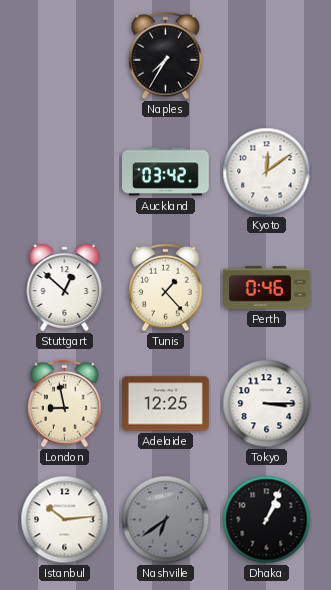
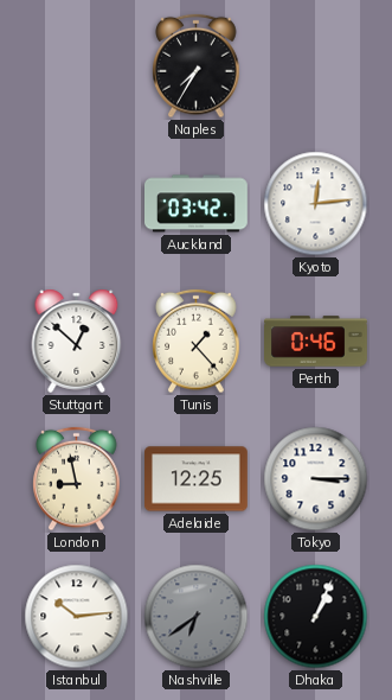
Kyoto: 12:09 -> 12:14
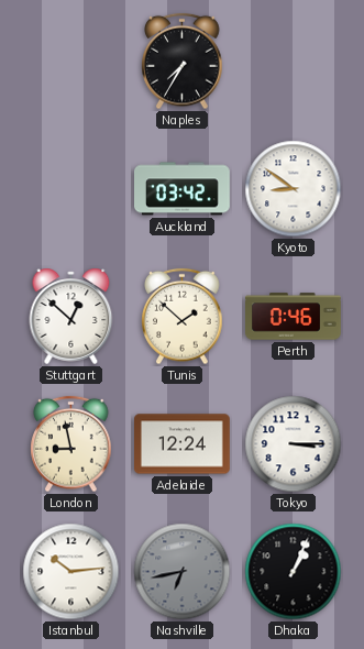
Kyoto: 12:14 -> 8:51
Tunis: 1:23 -> 1:52
Adelaide: 12:25 -> 12:24
Nashville: 6:39 -> 6:43
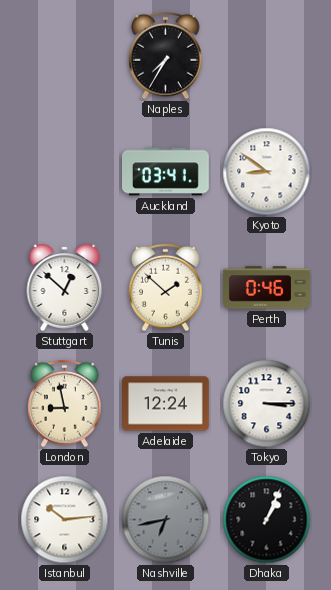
Auckland: 03:42 -> 03:41
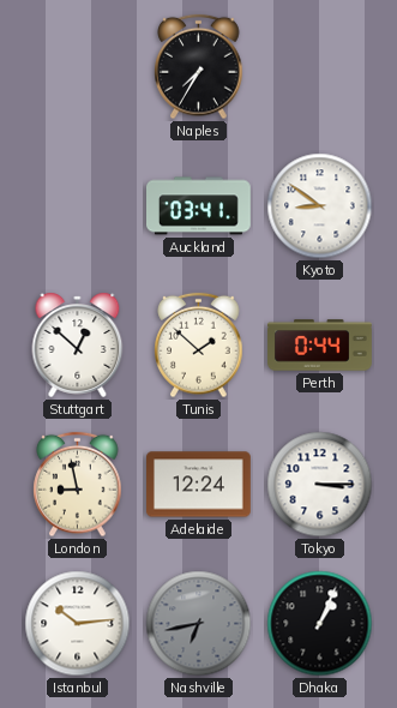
Perth: 0:46 -> 0:44
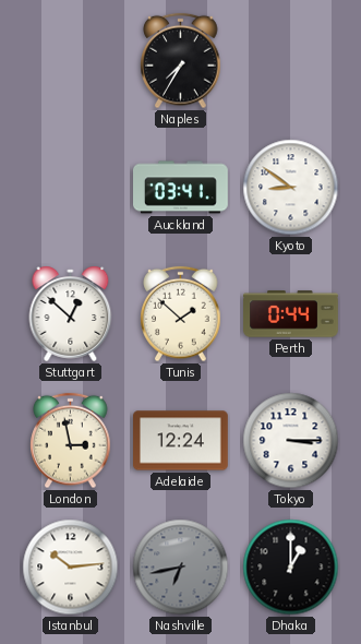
London: 8:58 -> 2:58
Dhaka: 1:04 -> 1:00
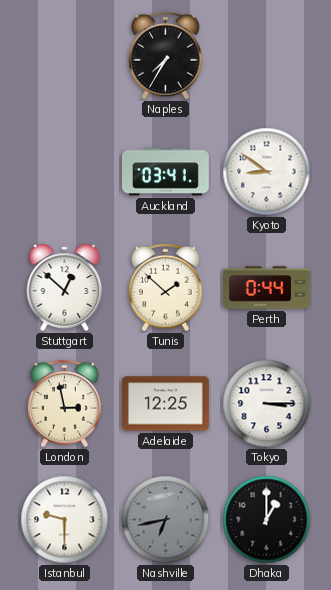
Adelaide: 12:24 -> 12:25
Istanbul: 10:14 -> 9:30
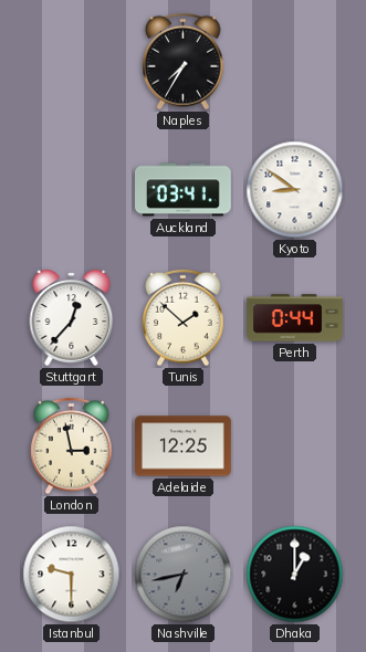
Stuttgart: 12:52 -> 12:37
Tokyo: 3:15 -> none
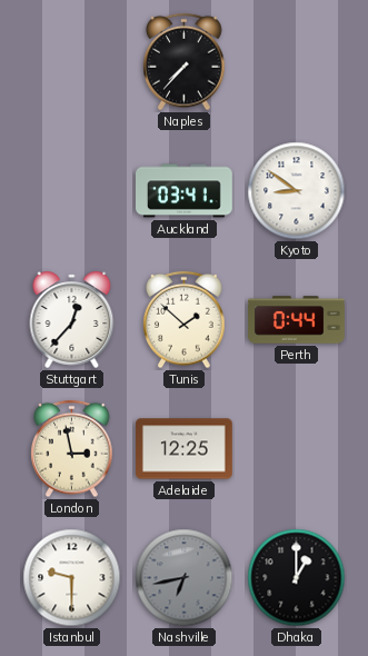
Naples: 7:35 -> 7:37
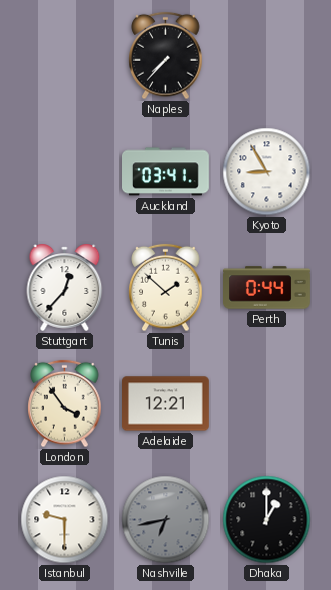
Kyoto: 8:51 -> 8:55
London: 2:58 -> 3:54
Adelaide: 12:25 -> 12:21
